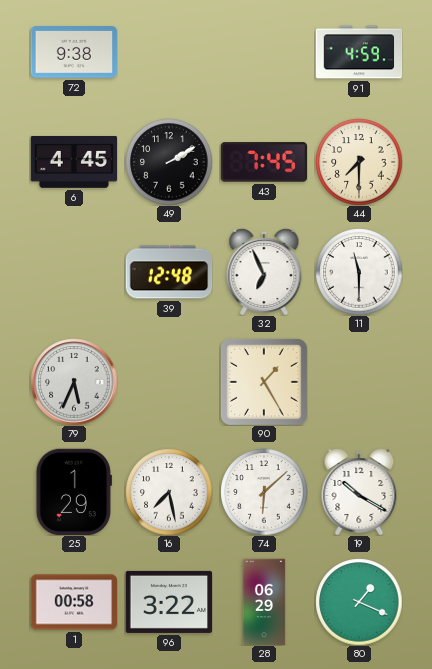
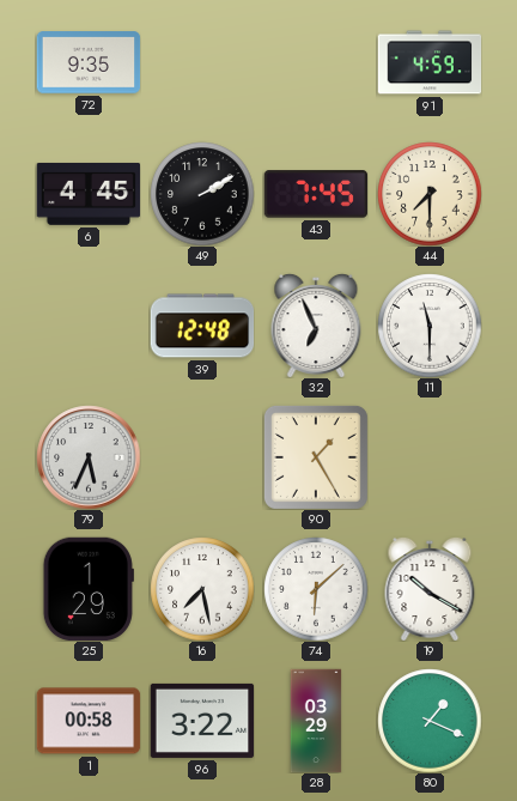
72: 9:38 -> 9:35
28: 06:29 -> 03:29
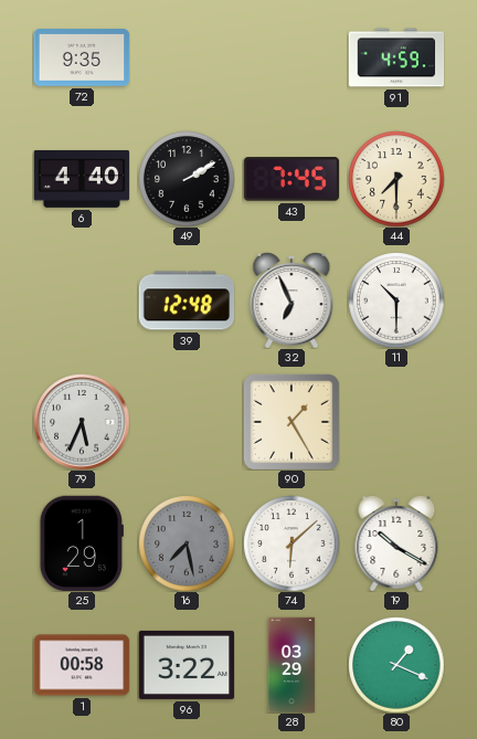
6: 4:45 -> 4:40
11: 11:30 -> 10:30
16 dial: white -> grey
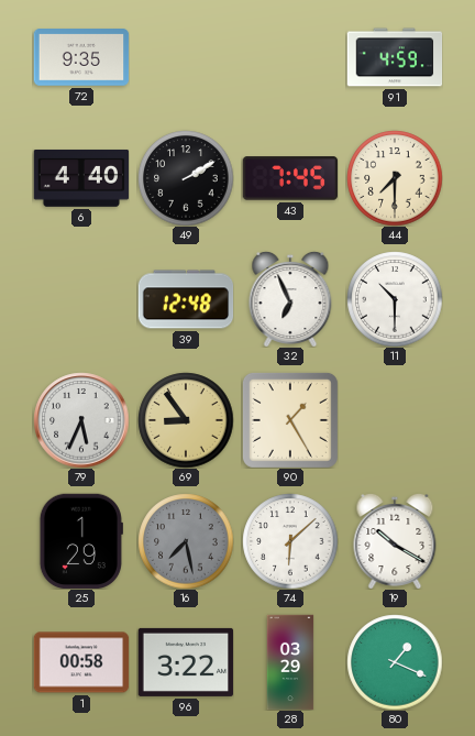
69: none -> 8:54
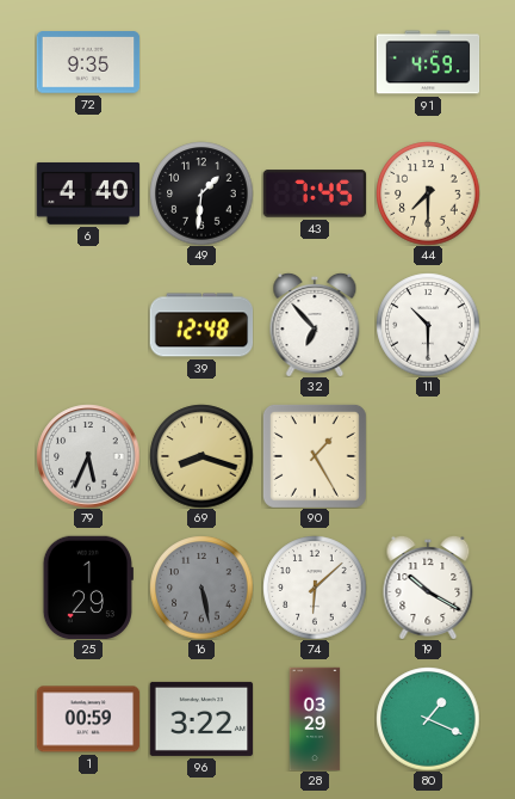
49: 2:10 -> 1:31
32: 6:56 -> 6:53
69: 8:54 -> 8:18
16: 7:28 -> 5:28
1: 00:58 -> 00:59
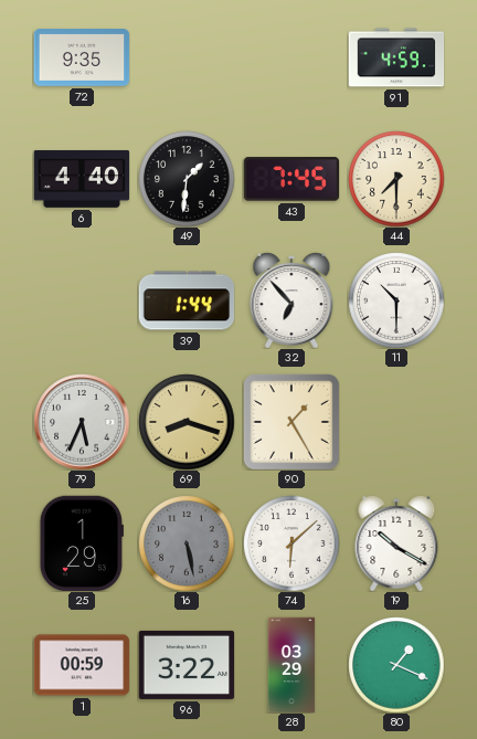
39: 12:48 -> 1:44
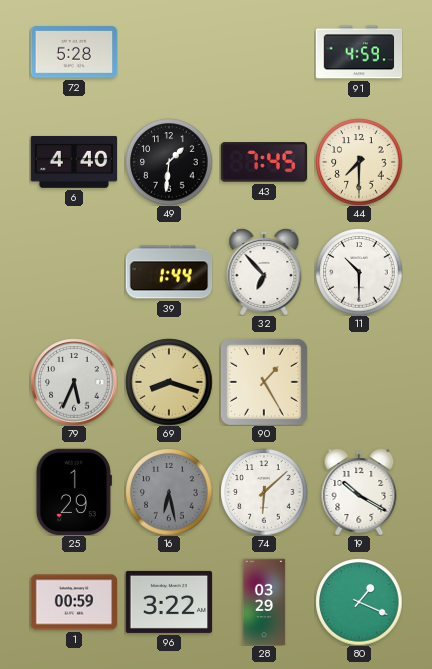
72: 9:35 -> 5:28
16: 5:28 -> 6:28
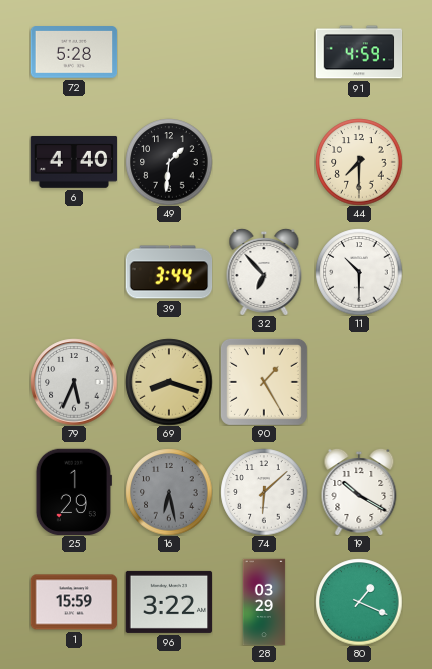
43: 7:45 -> none
39: 1:44 -> 3:44
1: 00:59 -> 15:59
